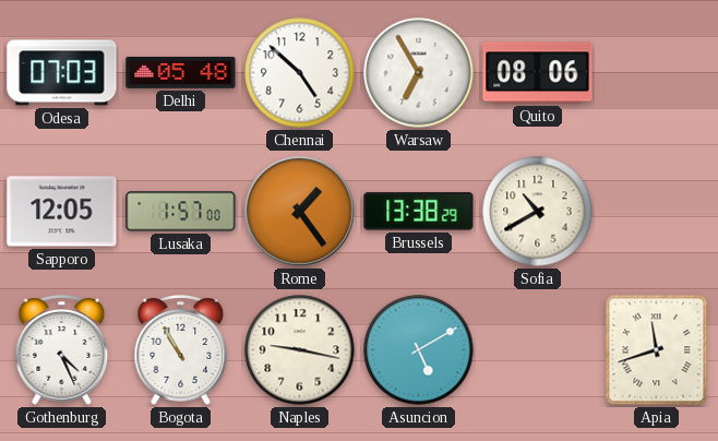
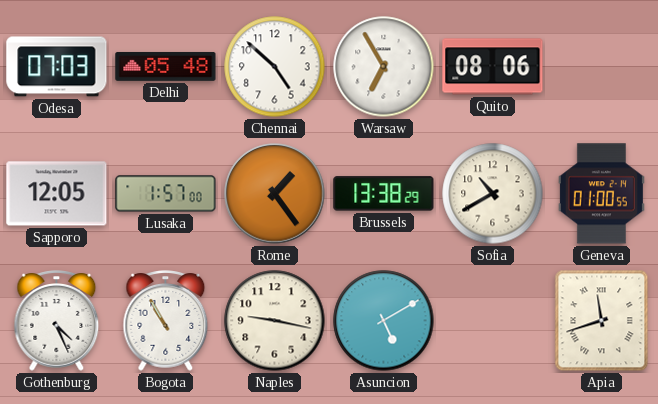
Geneva: none -> 01:00
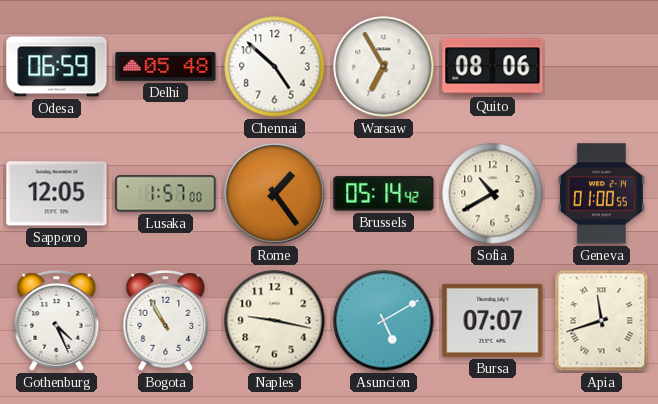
Odesa: 07:03 -> 06:59
Brussels: 13:38 -> 05:14
Bursa: none -> 07:07
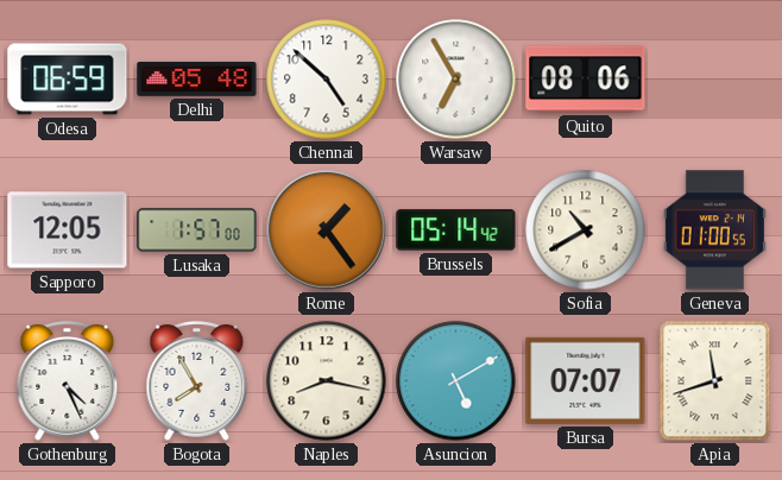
Bogota: 10:55 -> 7:55
Naples: 9:17 -> 8:17
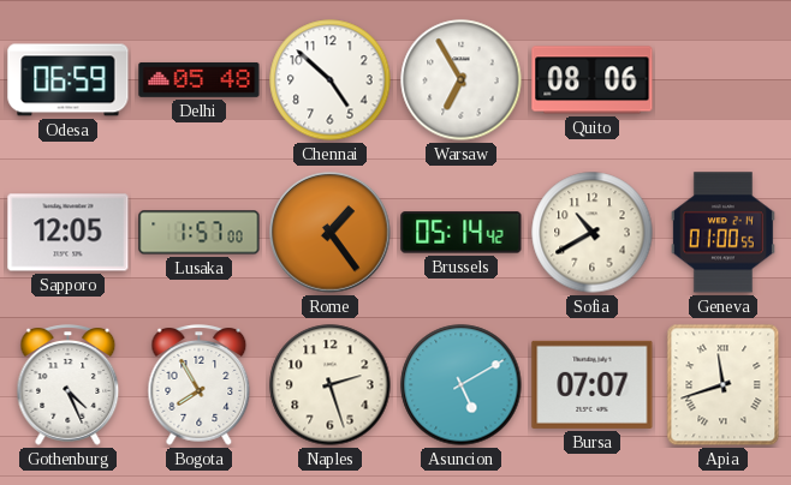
Naples: 8:17 -> 2:27
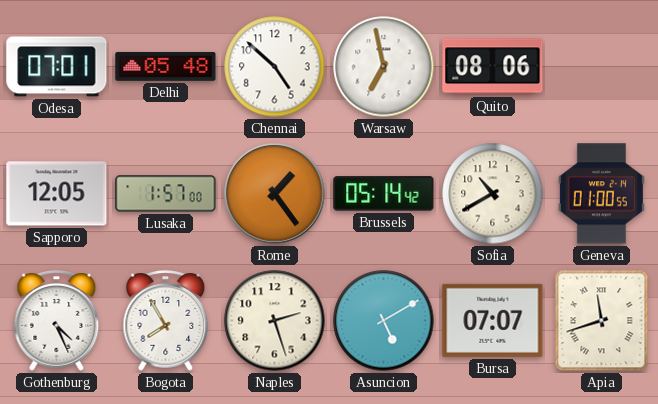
Odesa: 06:59 -> 07:01
Warsaw: 6:55 -> 6:58
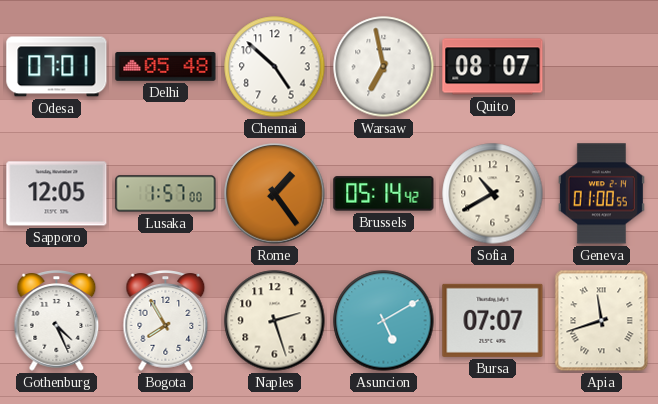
Quito: 08:06 -> 08:07
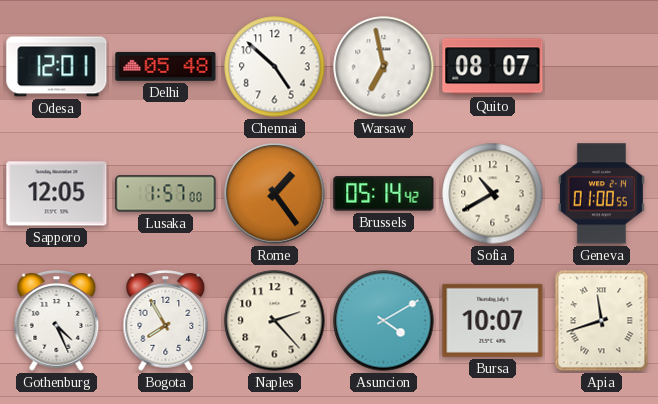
Odesa: 07:01 -> 12:01
Naples: 2:27 -> 2:23
Asuncion: 5:10 -> 4:10
Bursa: 07:07 -> 10:07
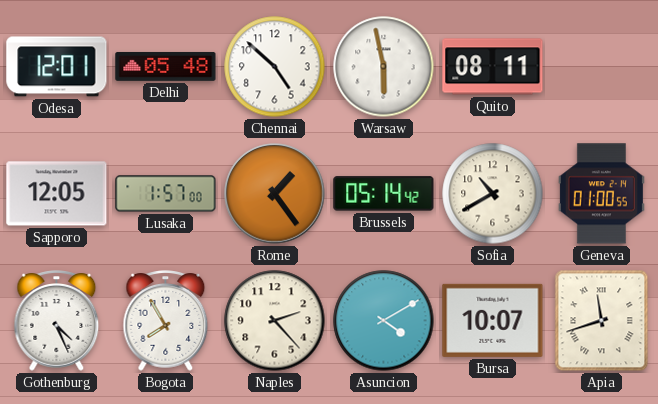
Warsaw: 6:58 -> 5:58
Quito: 08:07 -> 08:11
